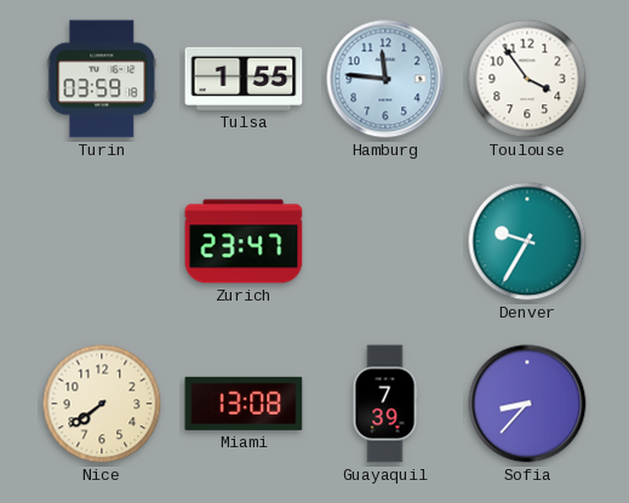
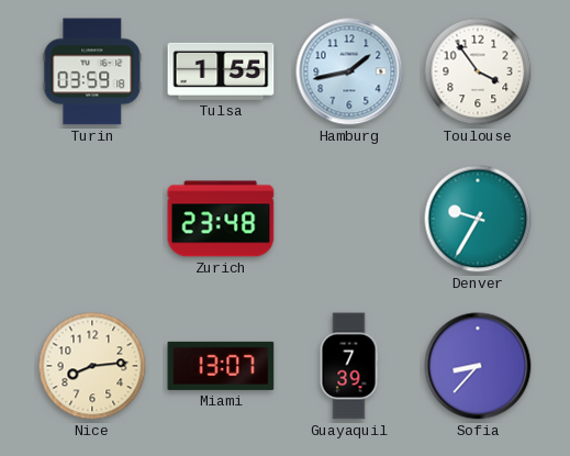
Hamburg: 11:46 -> 1:43
Zurich: 23:47 -> 23:48
Nice: 7:39 -> 8:14
Miami: 13:08 -> 13:07
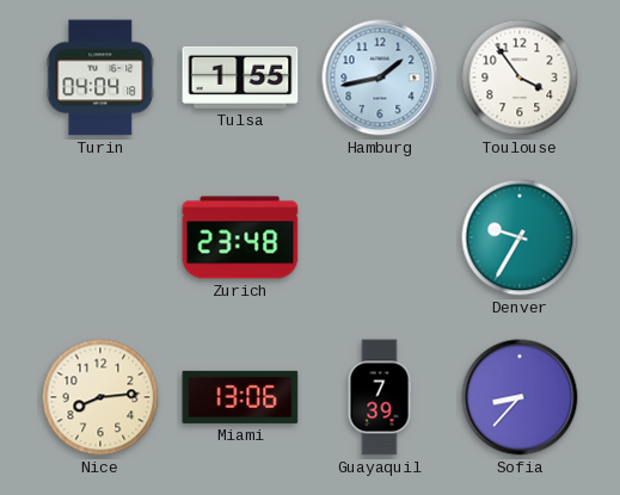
Turin: 03:59 -> 04:04
Miami: 13:07 -> 13:06
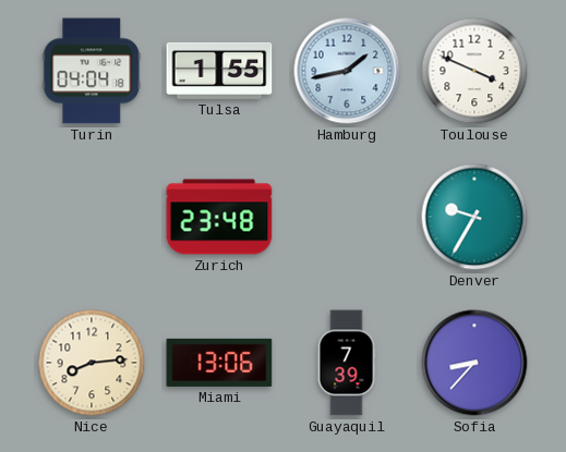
Toulouse: 3:54 -> 3:49
